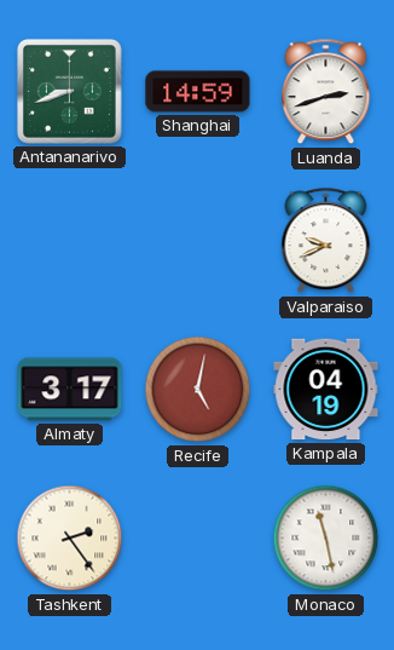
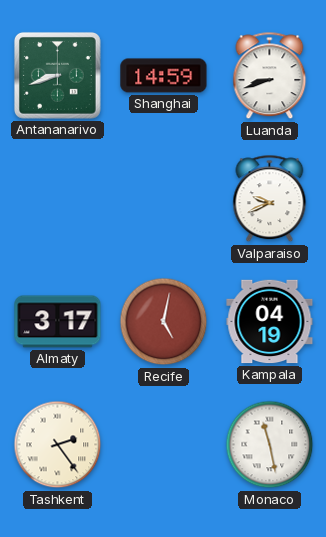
Luanda: 2:42 -> 8:42
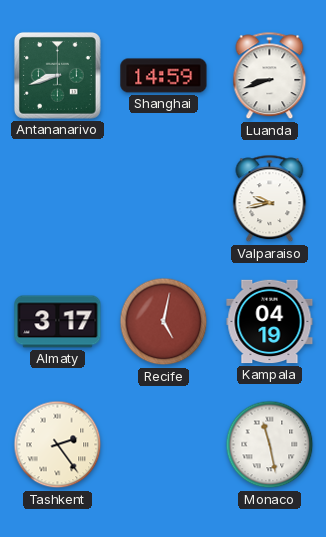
Valparaiso: 9:41 -> 9:43
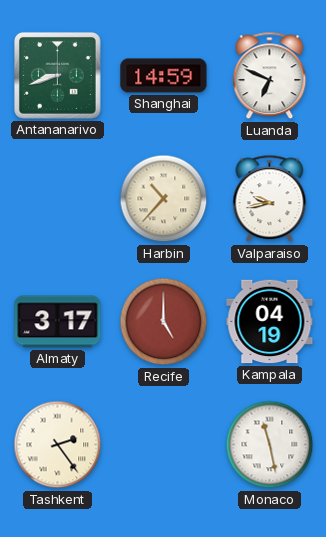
Luanda: 8:42 -> 6:49
Harbin: none -> 10:37
Recife: 5:02 -> 5:00
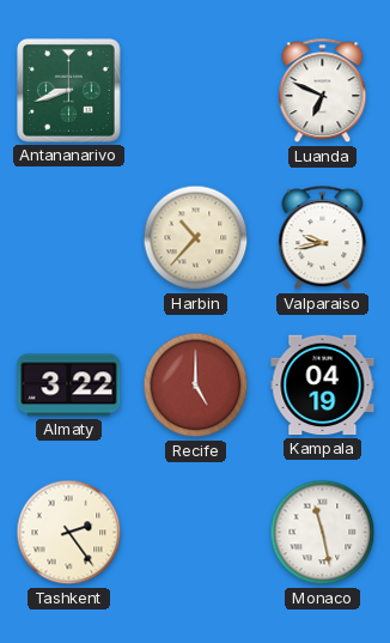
Shanghai: 14:59 -> none
Almaty: 3:17 -> 3:22
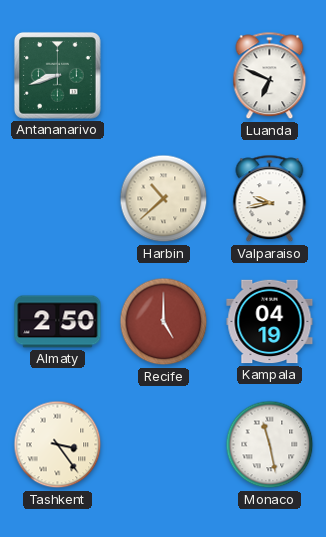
Harbin: 10:37 -> 10:38
Almaty: 3:22 -> 2:50
Tashkent: 2:24 -> 3:24
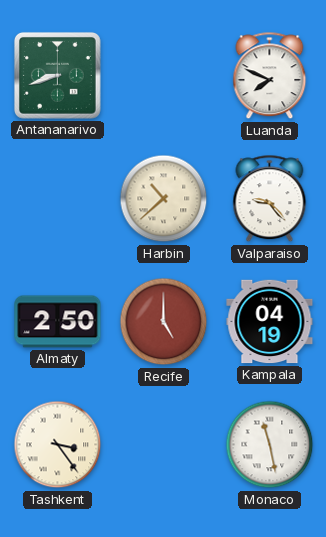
Luanda: 6:49 -> 7:49
Valparaiso: 9:43 -> 9:23
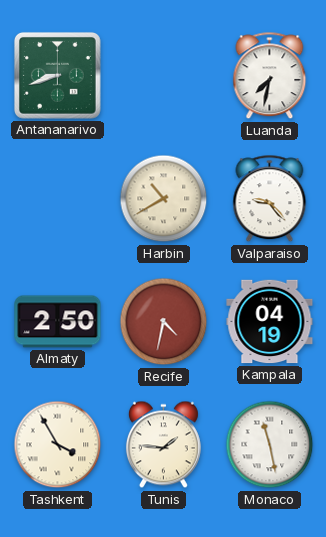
Luanda: 7:49 -> 7:32
Harbin: 10:38 -> 10:40
Recife: 5:00 -> 4:32
Tashkent: 3:24 -> 3:55
Tunis: none -> 1:46
